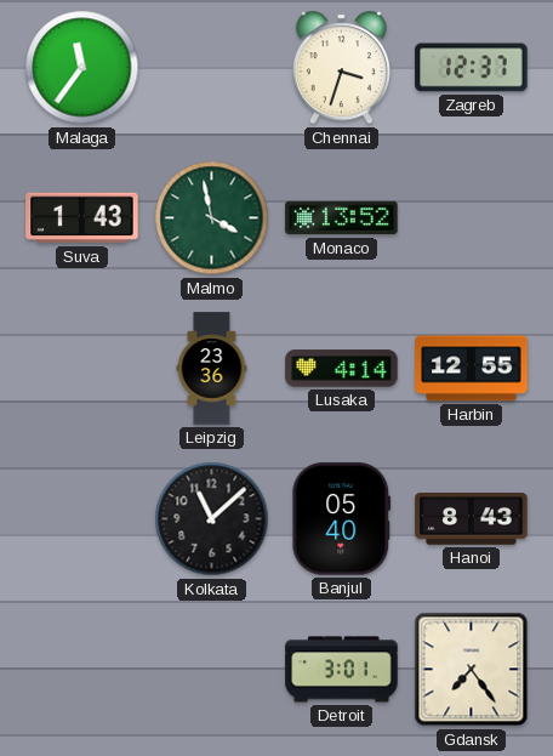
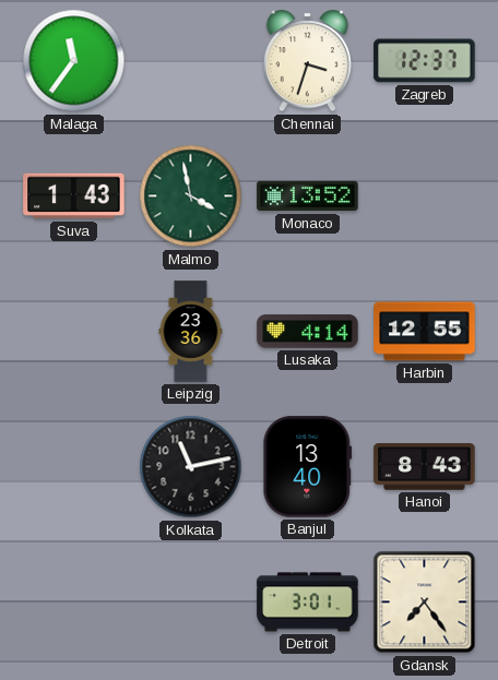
Kolkata: 11:08 -> 11:13
Banjul: 05:40 -> 13:40
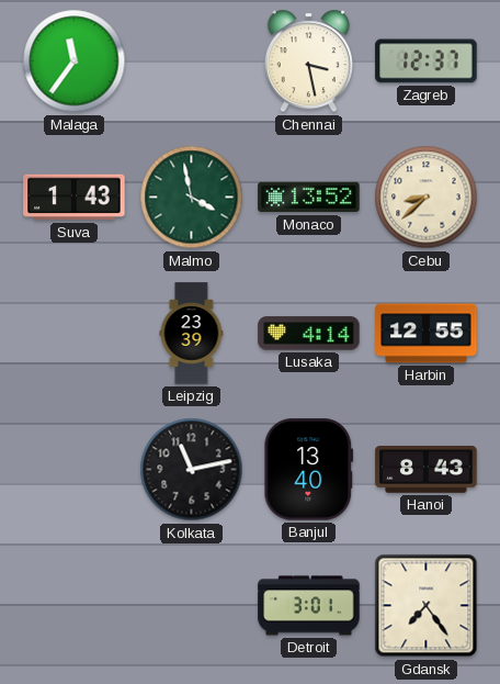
Chennai: 3:33 -> 3:28
Cebu: none -> 8:38
Leipzig: 23:36 -> 23:39
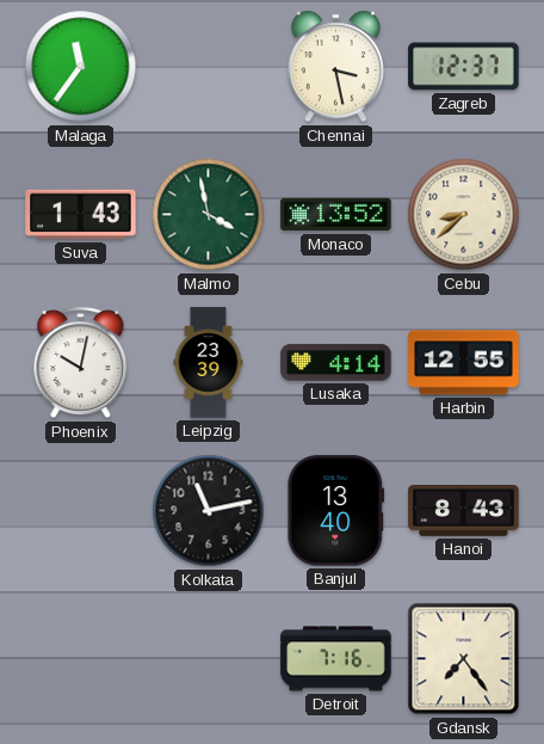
Phoenix: none -> 10:02
Detroit: 3:01 -> 7:16
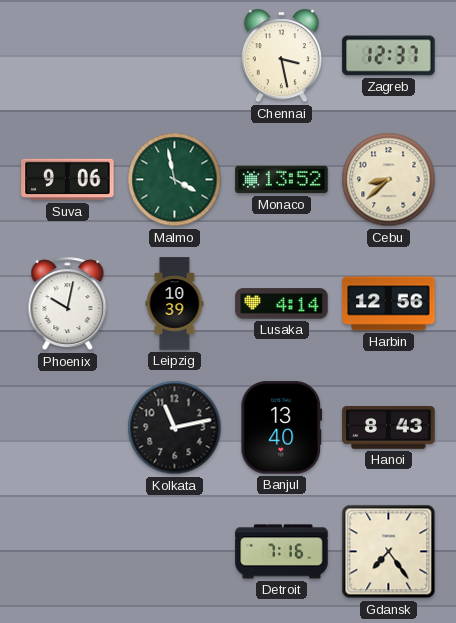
Malaga: 11:36 -> none
Suva: 1:43 -> 9:06
Leipzig: 23:39 -> 10:39
Harbin: 12:55 -> 12:56
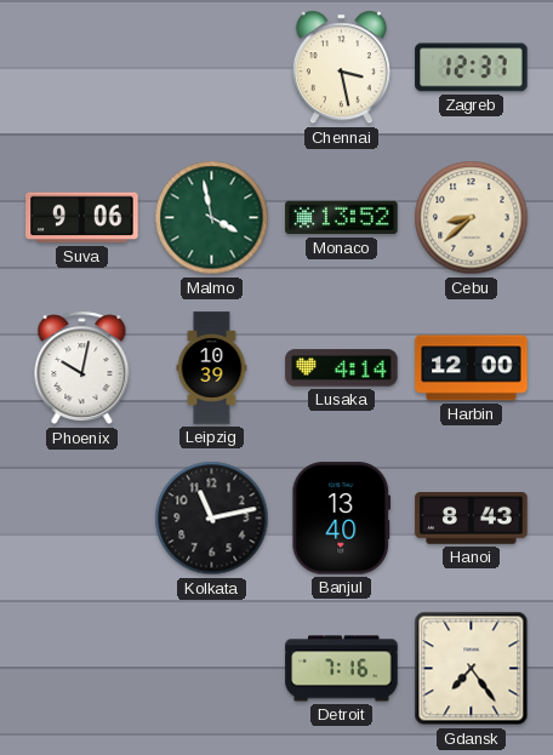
Harbin: 12:56 -> 12:00
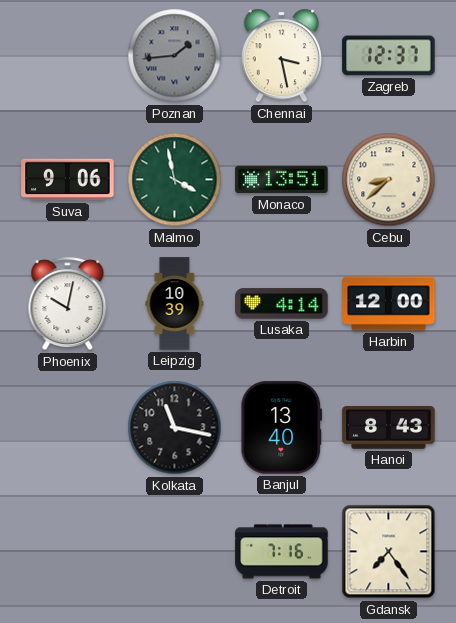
Poznan: none -> 1:44
Monaco: 13:52 -> 13:51
Kolkata: 11:13 -> 11:17
